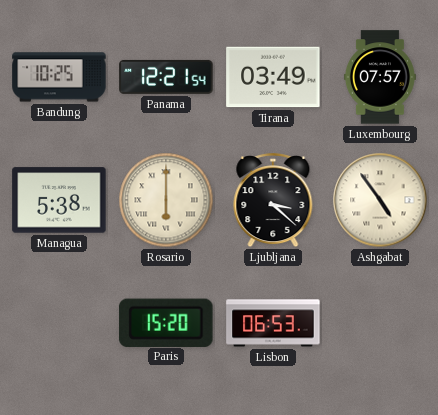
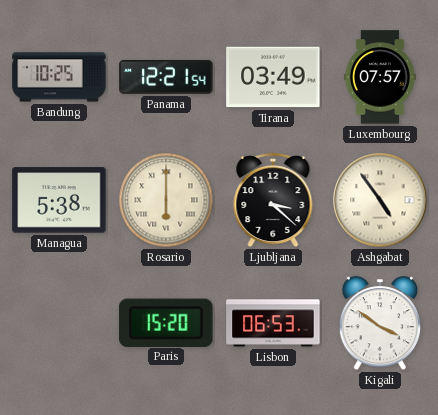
Kigali: none -> 3:51
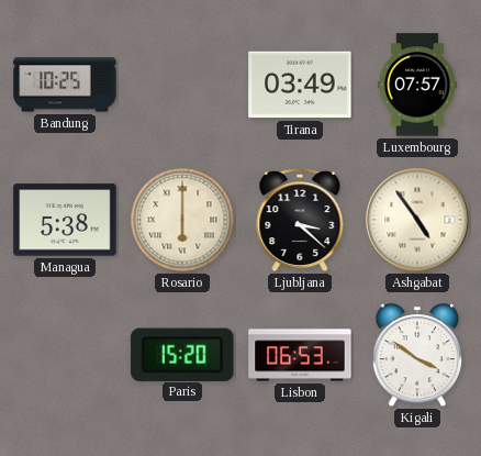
Panama: 12:21 -> none
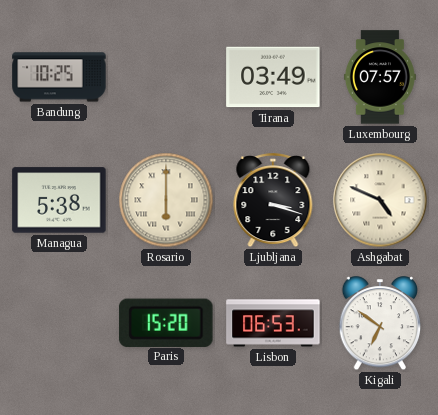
Ljubljana: 3:22 -> 3:18
Ashgabat: 4:54 -> 4:49
Kigali: 3:51 -> 6:51
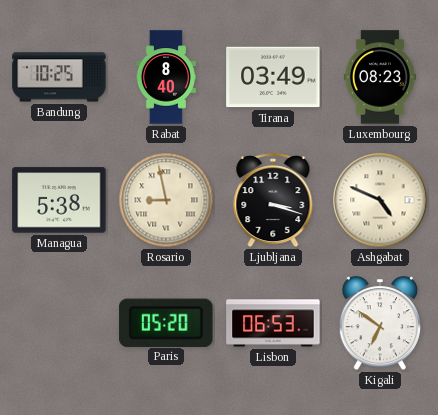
Rabat: none -> 8:40
Luxembourg: 07:57 -> 08:23
Rosario: 6:00 -> 8:58
Paris: 15:20 -> 05:20
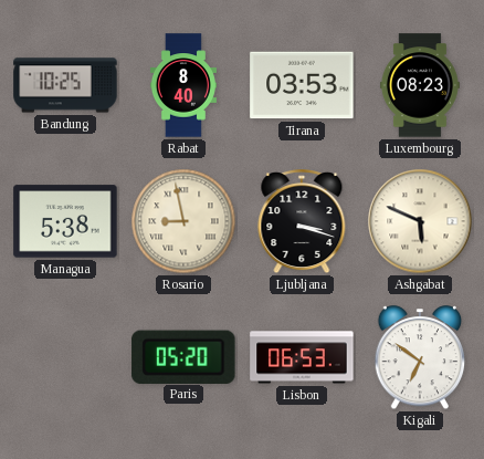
Tirana: 03:49 -> 03:53
Ashgabat: 4:49 -> 5:49
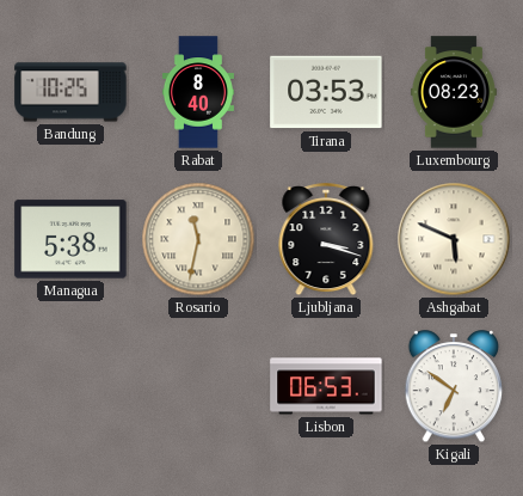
Rosario: 8:58 -> 11:32
Paris: 05:20 -> none
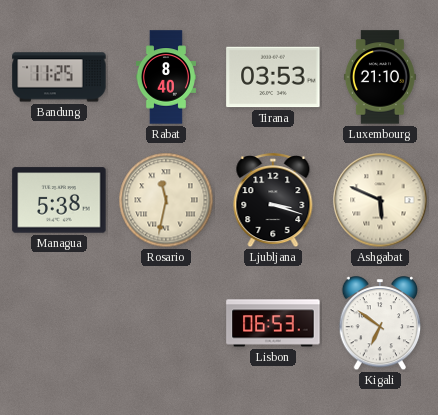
Bandung: 10:25 -> 11:25
Luxembourg: 08:23 -> 21:10
